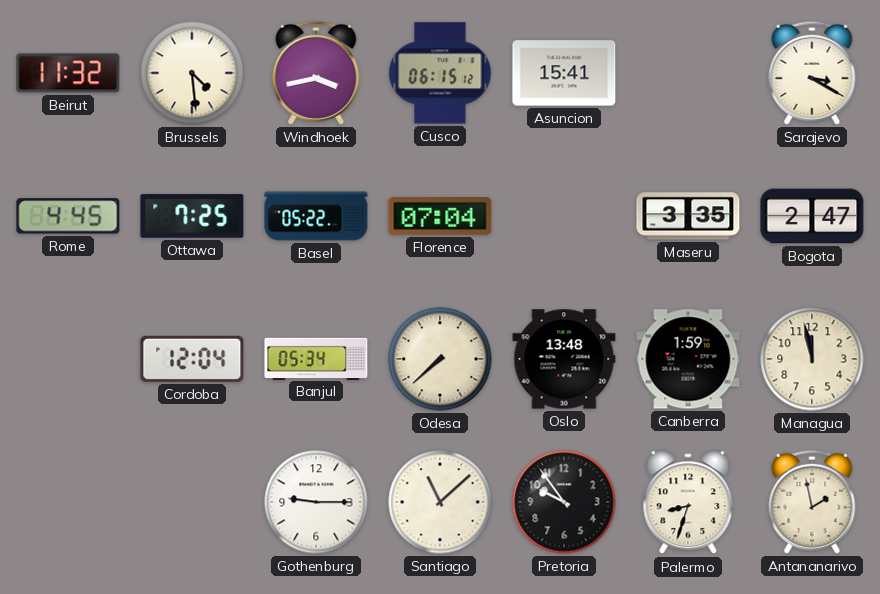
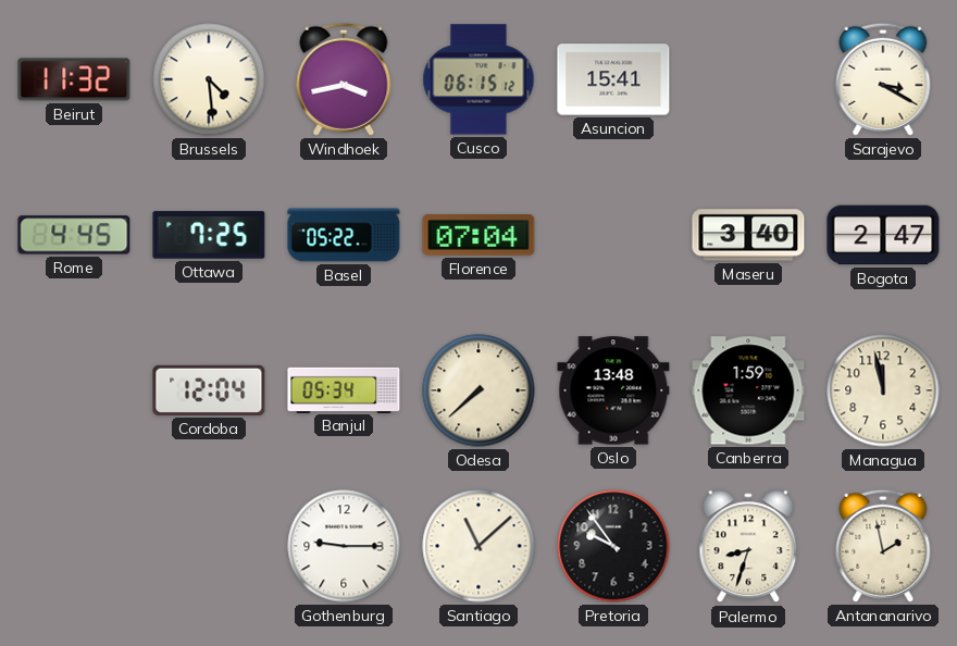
Maseru: 3:35 -> 3:40
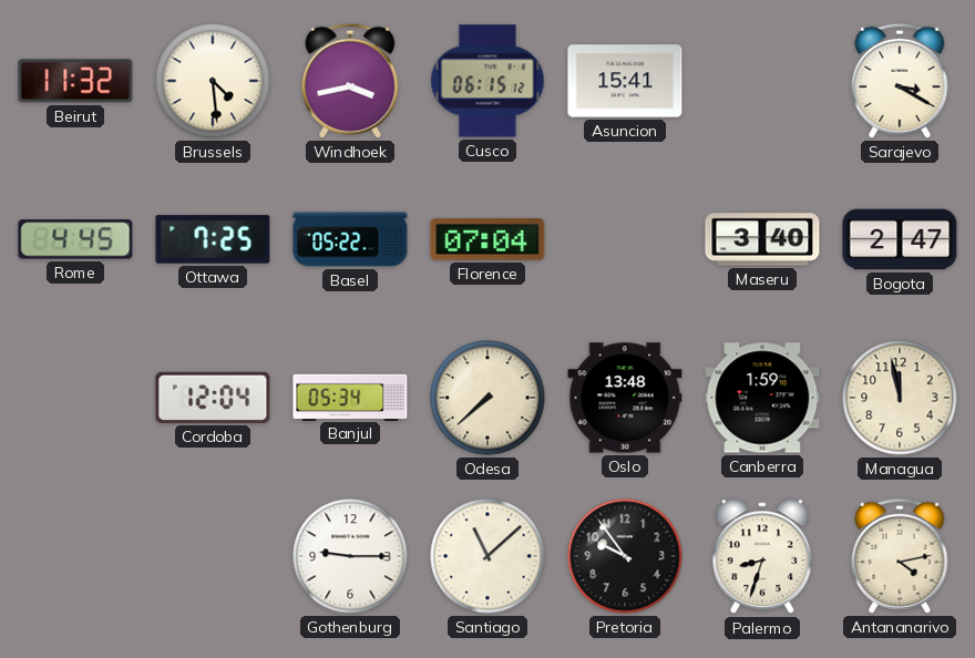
Antananarivo: 1:58 -> 4:13
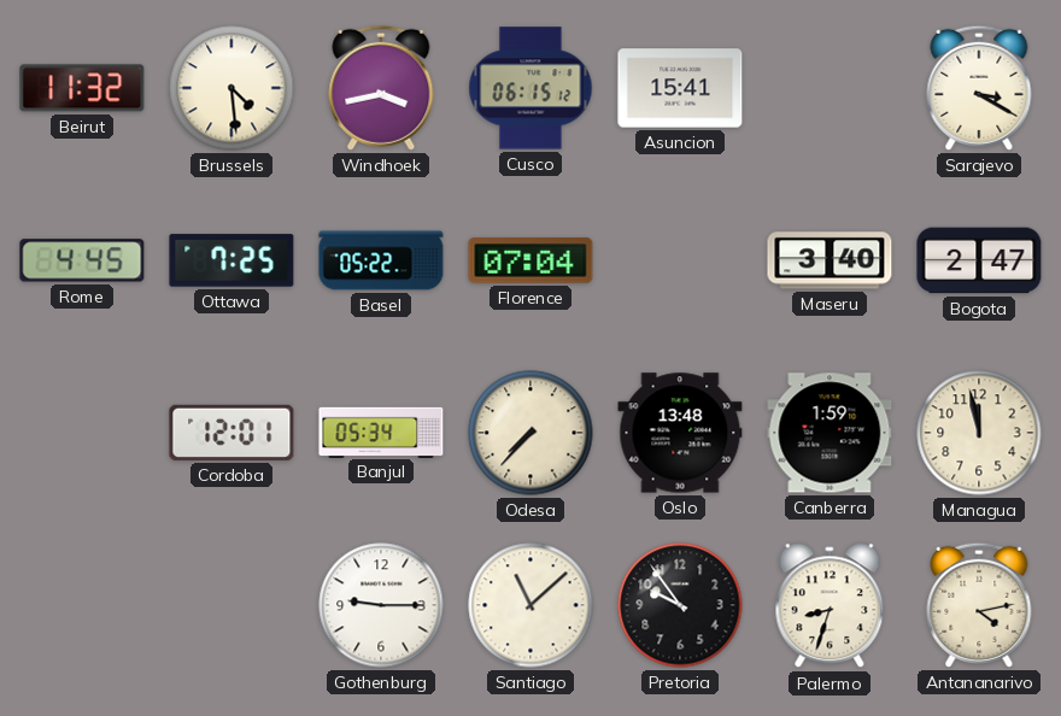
Cordoba: 12:04 -> 12:01
Odesa: 7:38 -> 7:37
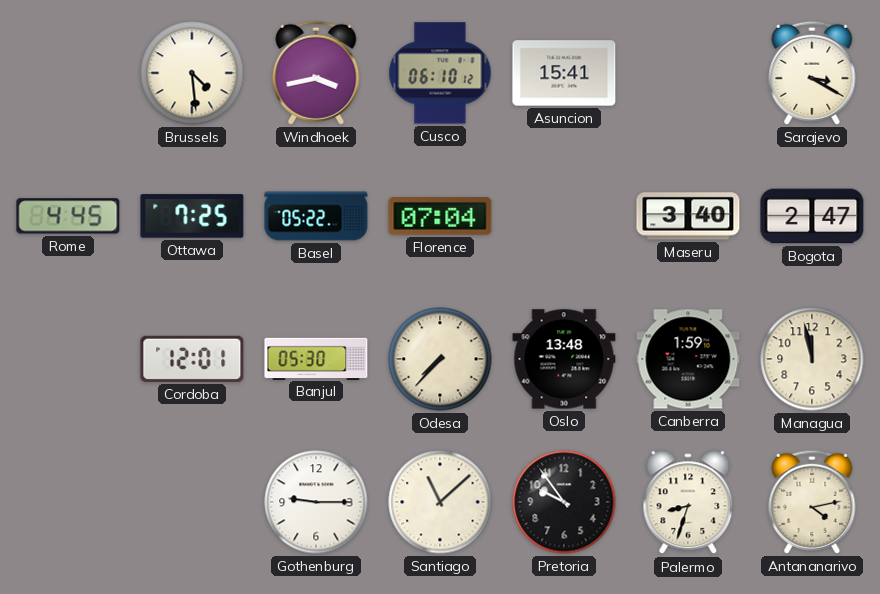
Beirut: 11:32 -> none
Cusco: 06:15 -> 06:10
Banjul: 05:34 -> 05:30
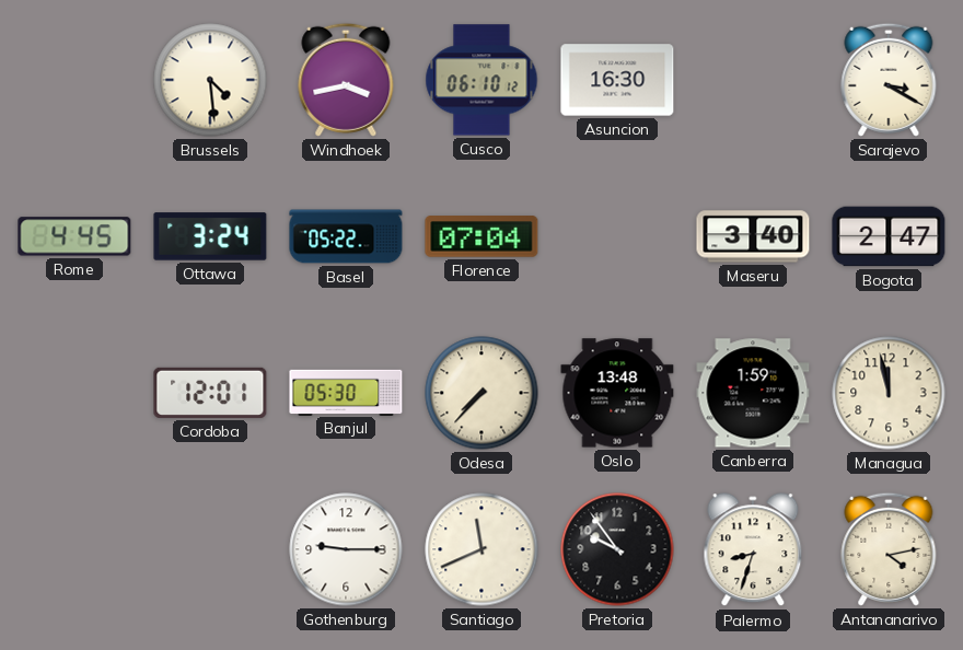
Asuncion: 15:41 -> 16:30
Ottawa: 7:25 -> 3:24
Santiago: 11:08 -> 11:41
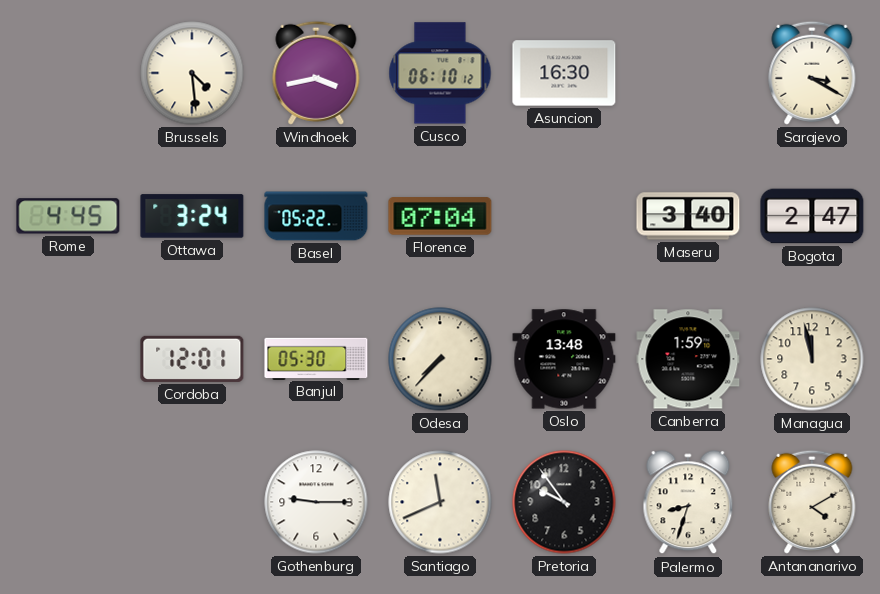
Antananarivo: 4:13 -> 4:10
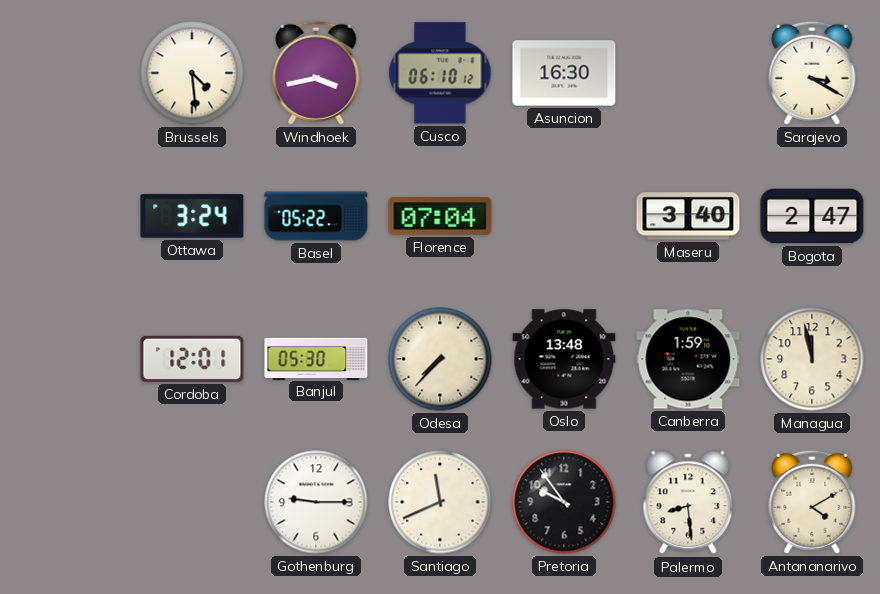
Rome: 4:45 -> none
Palermo: 8:33 -> 8:29
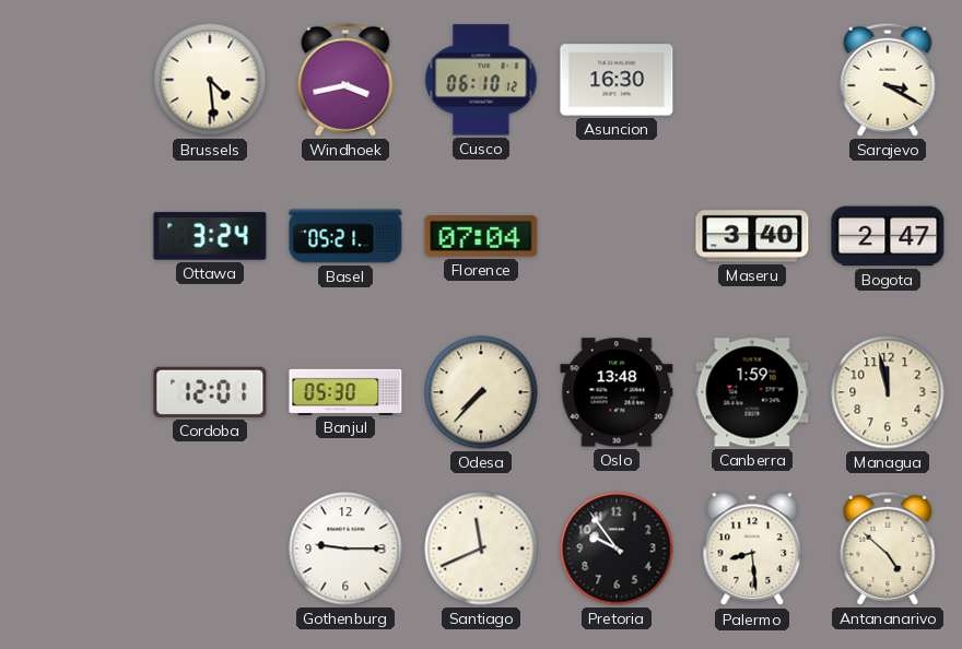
Basel: 05:22 -> 05:21
Antananarivo: 4:10 -> 4:52
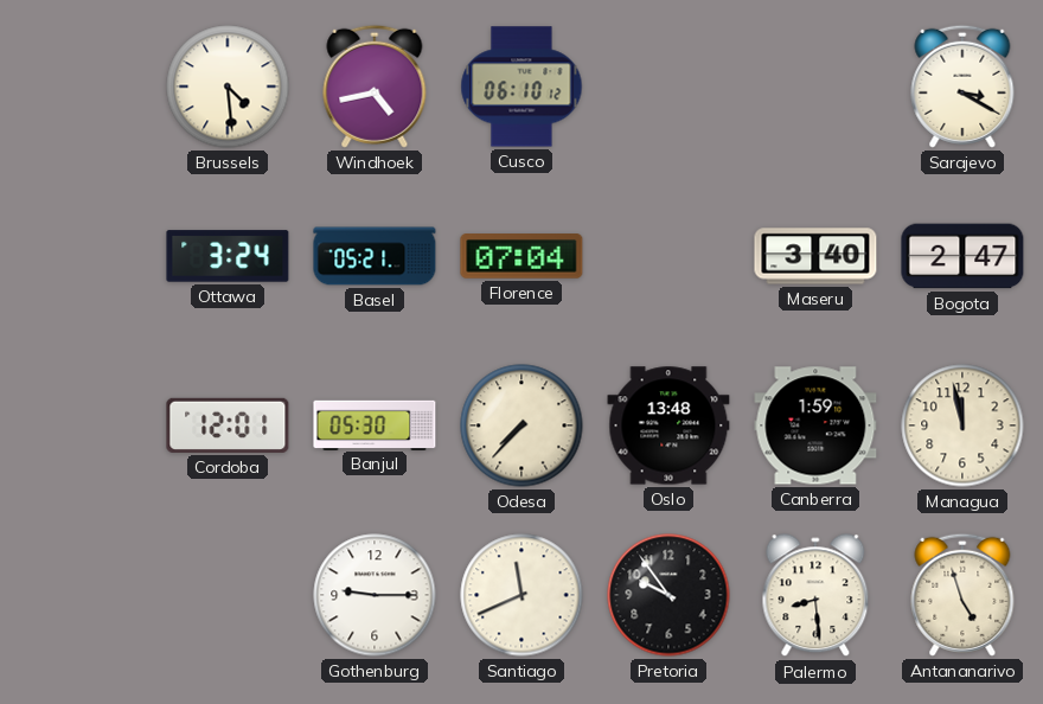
Windhoek: 3:43 -> 4:43
Asuncion: 16:30 -> none
Antananarivo: 4:52 -> 4:57
